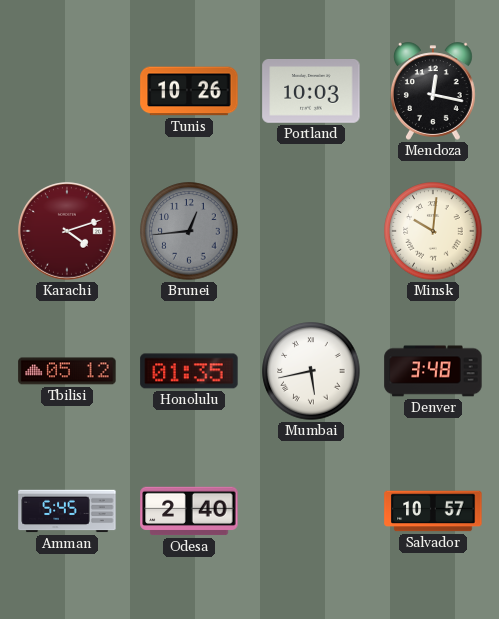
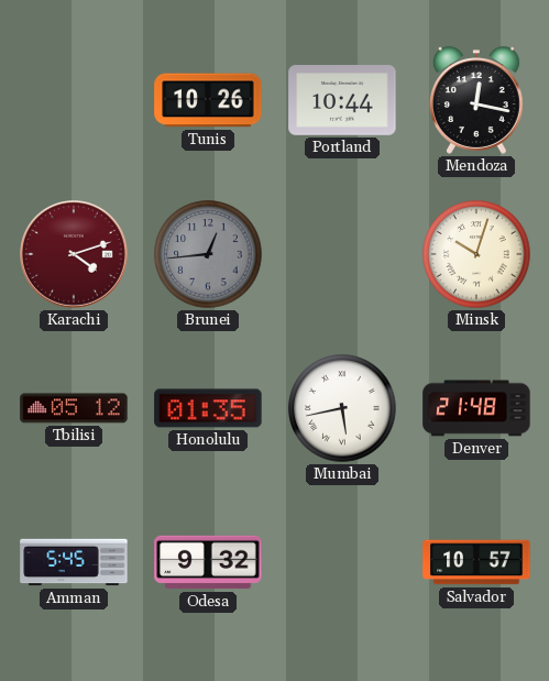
Portland: 10:03 -> 10:44
Minsk: 10:01 -> 10:03
Denver: 3:48 -> 21:48
Odesa: 2:40 -> 9:32
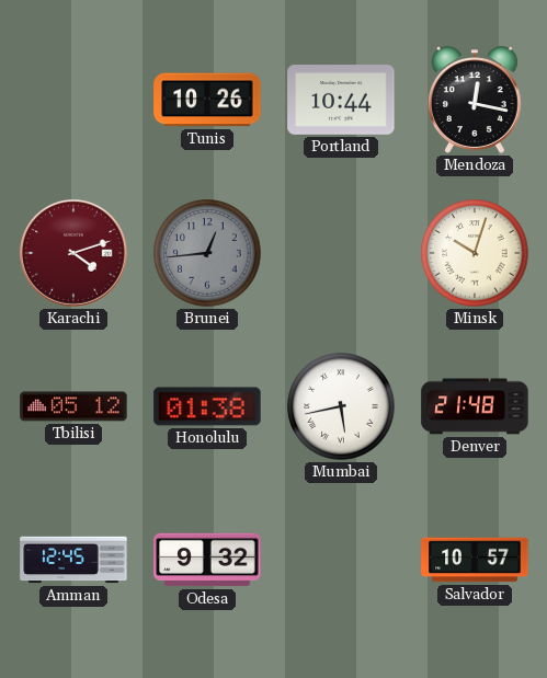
Honolulu: 01:35 -> 01:38
Amman: 5:45 -> 12:45
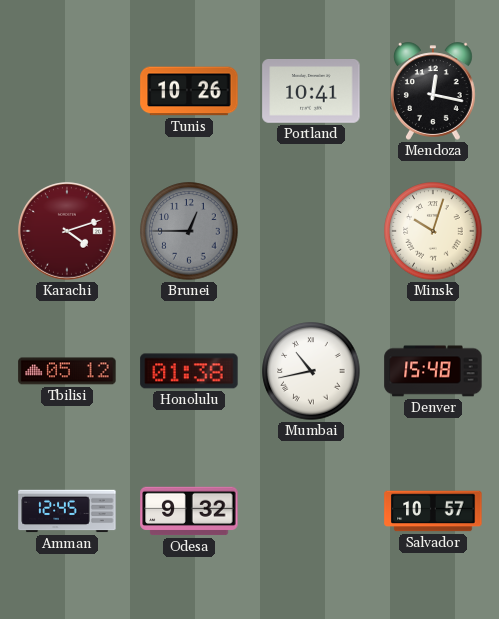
Portland: 10:44 -> 10:41
Brunei: 12:44 -> 12:45
Mumbai: 5:43 -> 10:43
Denver: 21:48 -> 15:48
